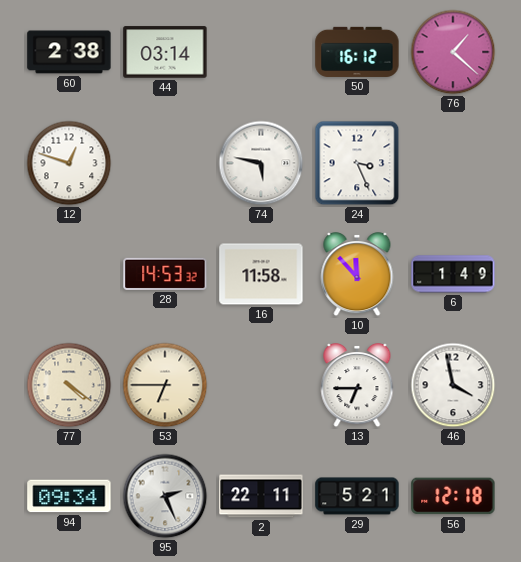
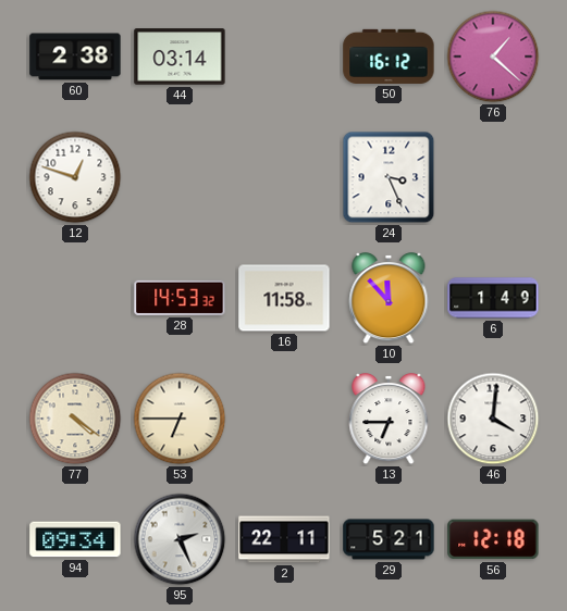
74: 5:47 -> none
46: 3:58 -> 4:01
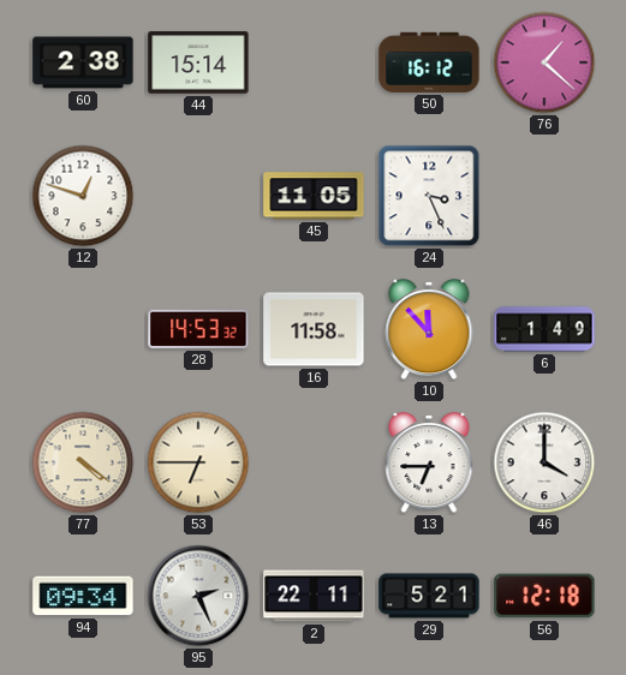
44: 03:14 -> 15:14
45: none -> 11:05
46: 4:01 -> 4:00
